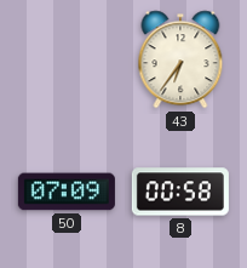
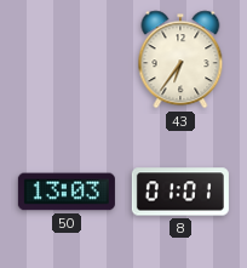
50: 07:09 -> 13:03
8: 00:58 -> 01:01
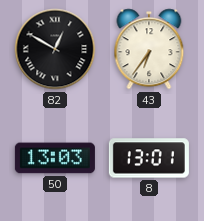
82: none -> 12:50
8: 01:01 -> 13:01
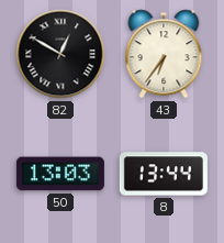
8: 13:01 -> 13:44
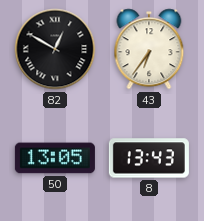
50: 13:03 -> 13:05
8: 13:44 -> 13:43
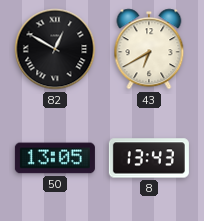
43: 6:36 -> 6:40
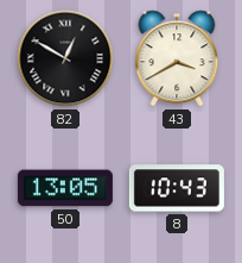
43: 6:40 -> 3:40
8: 13:43 -> 10:43
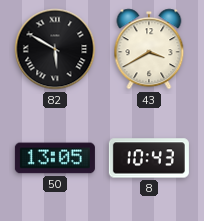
82: 12:50 -> 5:50
